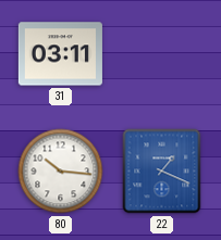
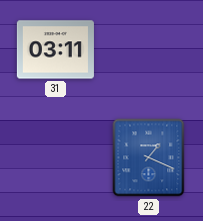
80: 10:16 -> none
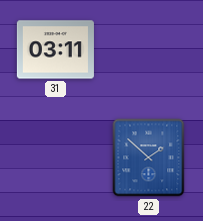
22: 1:19 -> 1:52
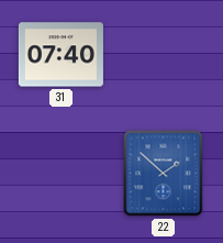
31: 03:11 -> 07:40
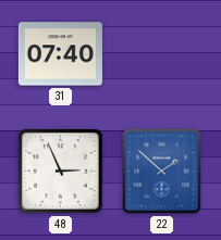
48: none -> 2:56
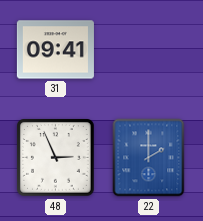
31: 07:40 -> 09:41
22: 1:52 -> 2:00
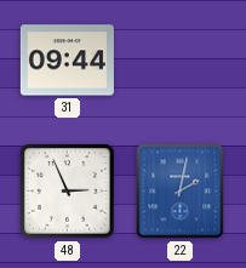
31: 09:41 -> 09:44
22: 2:00 -> 2:02
